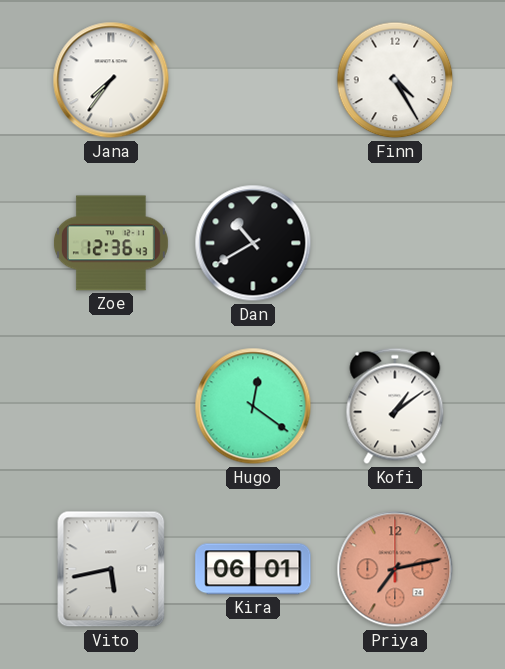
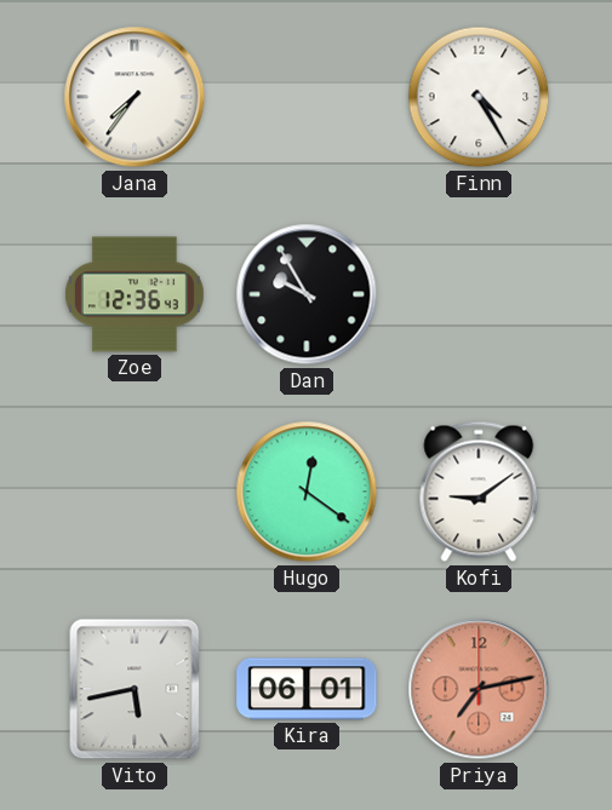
Dan: 10:40 -> 9:55
Kofi: 1:09 -> 9:09
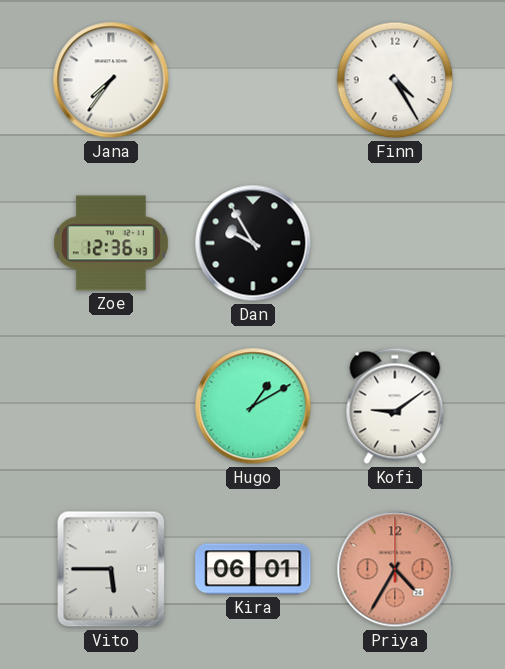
Hugo: 12:21 -> 1:10
Vito: 5:43 -> 5:45
Priya: 7:13 -> 4:35
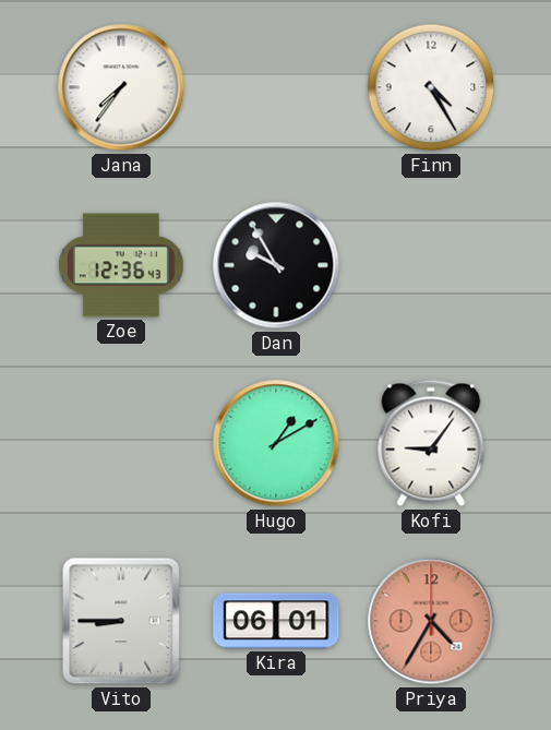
Kofi: 9:09 -> 9:06
Vito: 5:45 -> 8:45
